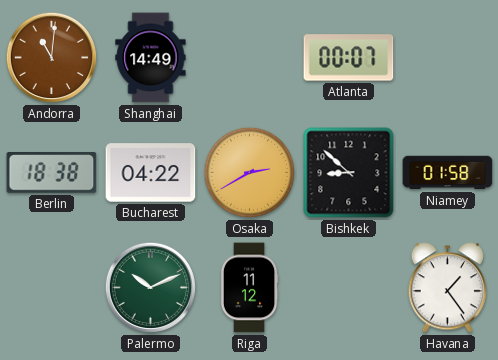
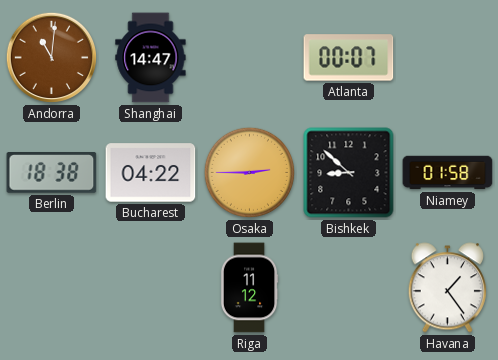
Shanghai: 14:49 -> 14:47
Osaka: 2:40 -> 2:45
Palermo: 10:11 -> none
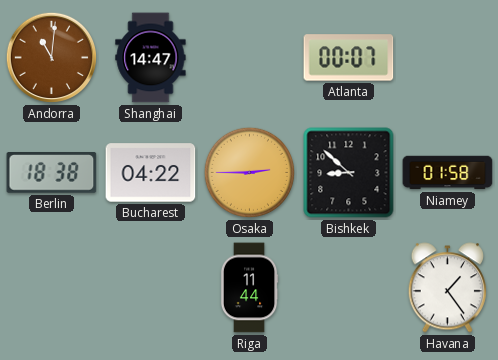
Riga: 11:12 -> 11:44
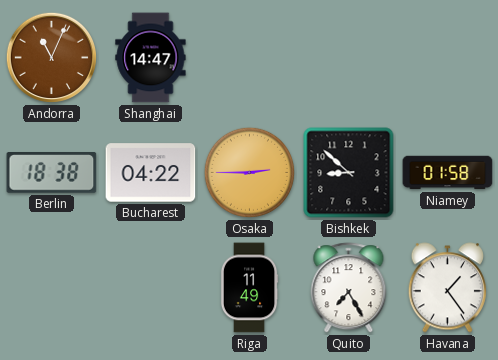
Andorra: 11:01 -> 11:04
Atlanta: 00:07 -> none
Riga: 11:44 -> 11:49
Quito: none -> 7:25
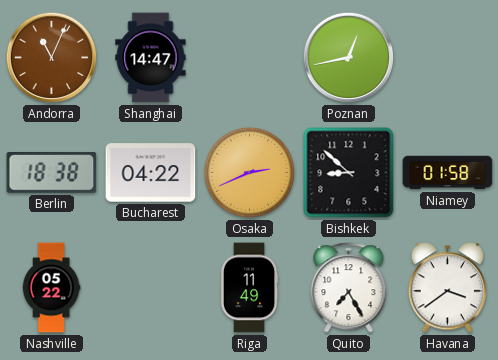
Poznan: none -> 12:43
Osaka: 2:45 -> 2:41
Nashville: none -> 05:22
Havana: 1:24 -> 3:39
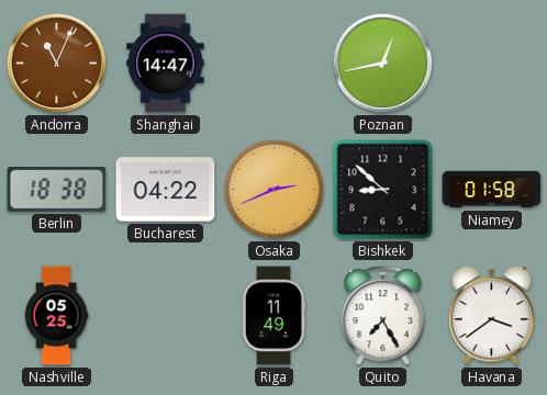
Nashville: 05:22 -> 05:25
